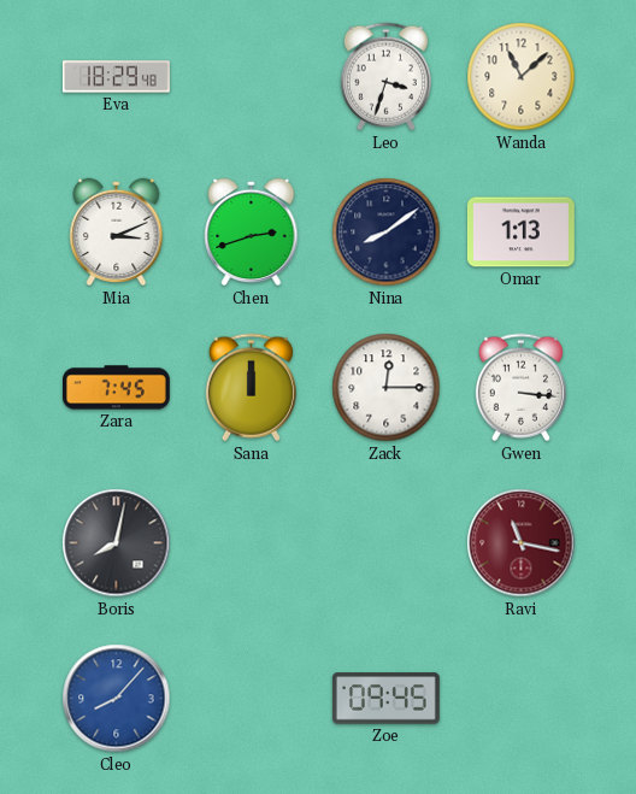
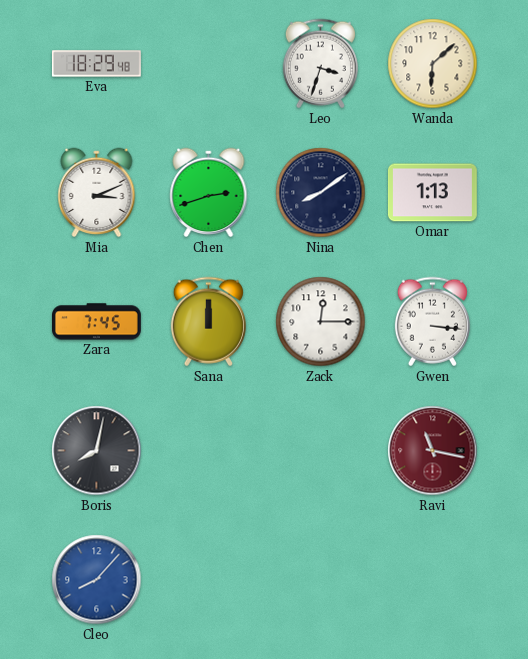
Wanda: 11:08 -> 6:08
Zoe: 09:45 -> none
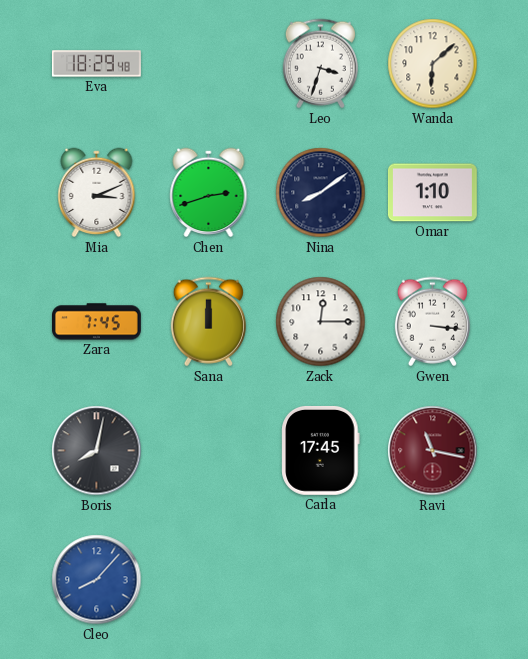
Omar: 1:13 -> 1:10
Carla: none -> 17:45
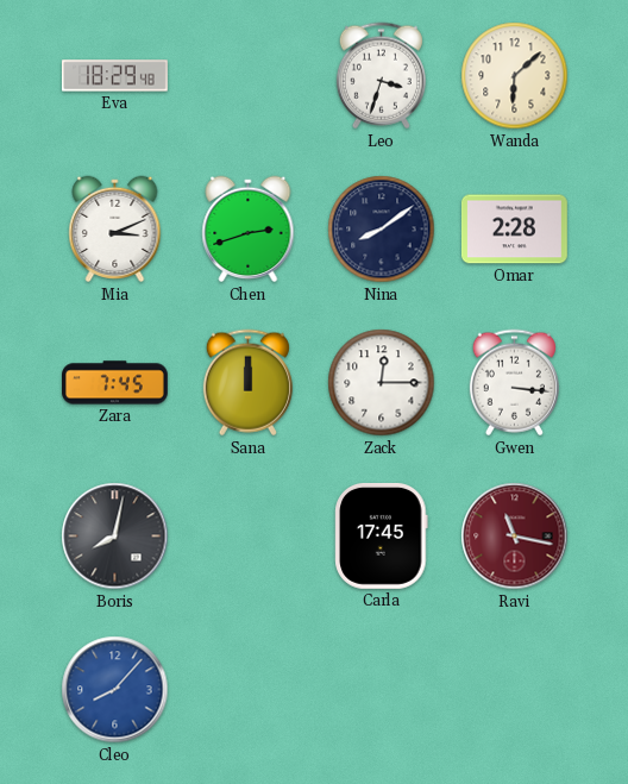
Omar: 1:10 -> 2:28
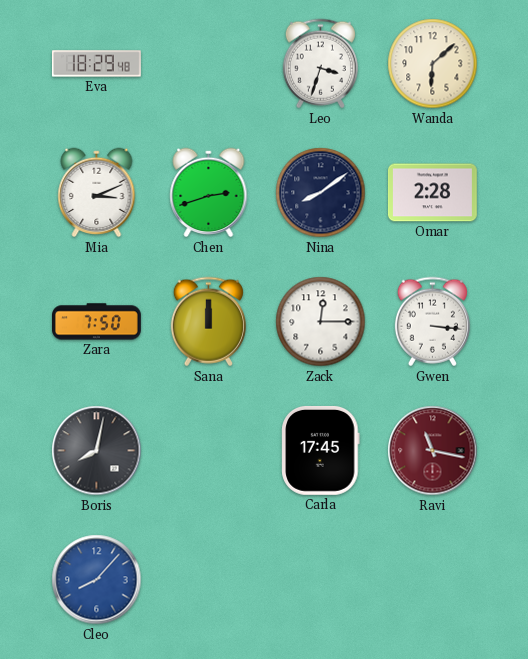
Zara: 7:45 -> 7:50
